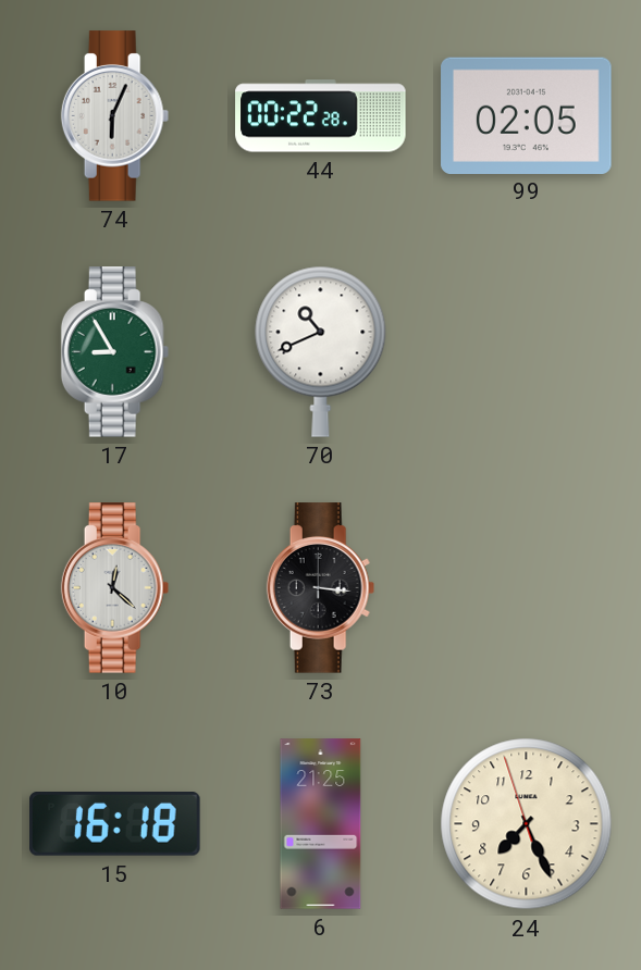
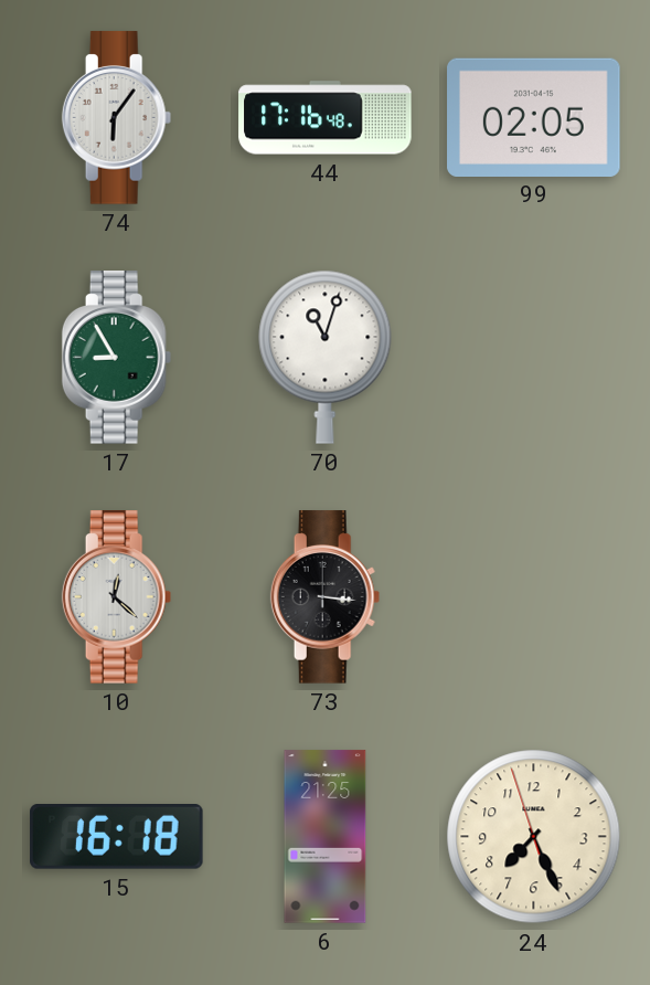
74: 6:04 -> 6:06
44: 00:22 -> 17:16
70: 10:41 -> 11:03
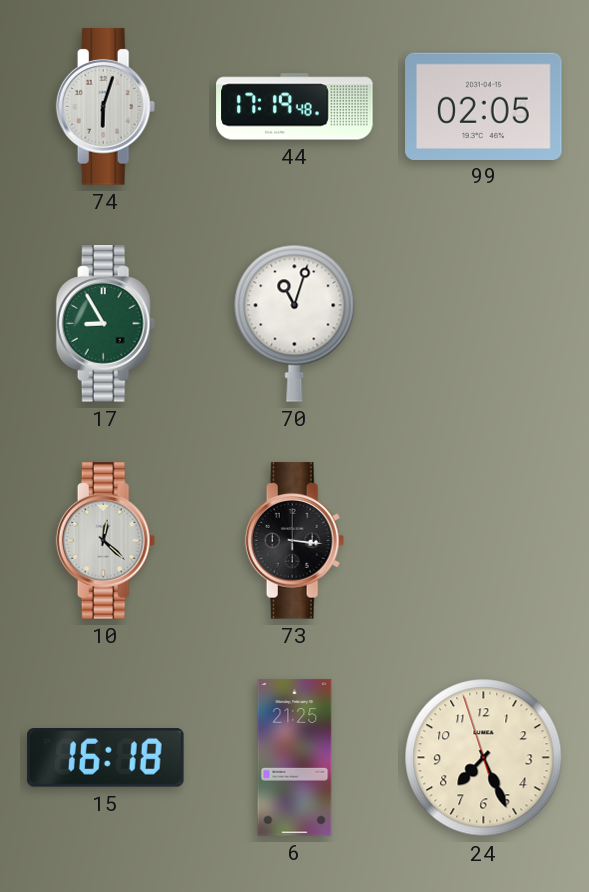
74: 6:06 -> 6:03
44: 17:16 -> 17:19
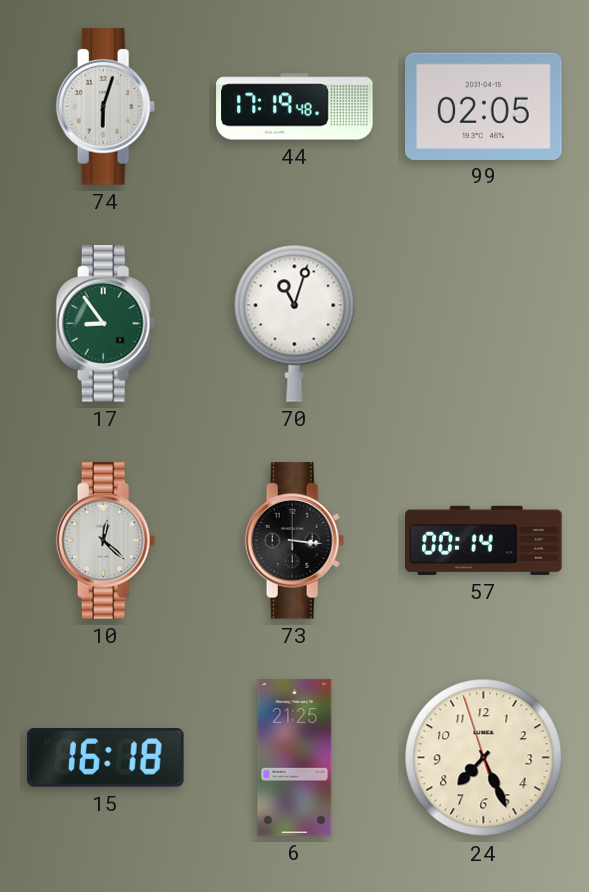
17: 8:55 -> 8:54
57: none -> 00:14
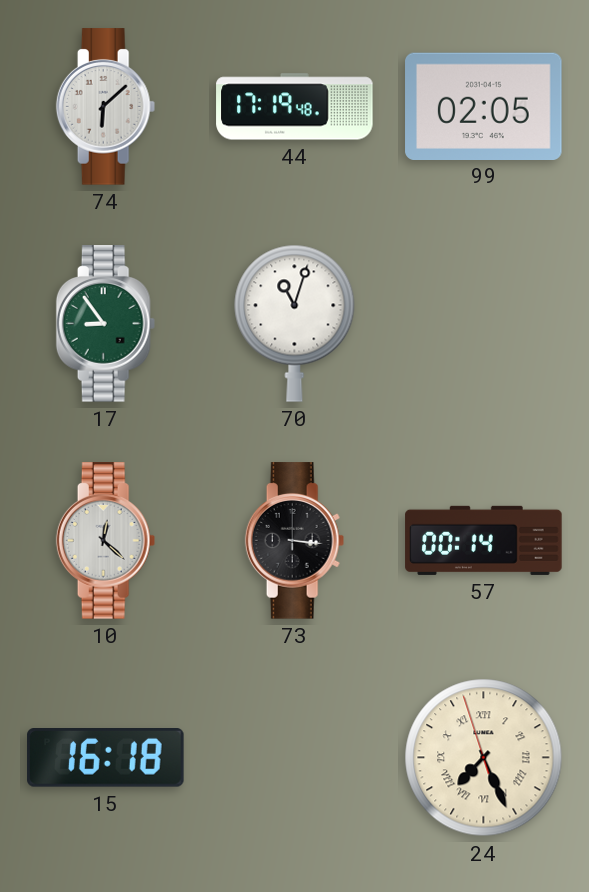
74: 6:03 -> 6:08
6: 21:25 -> none
24 numerals: Arabic -> Roman
